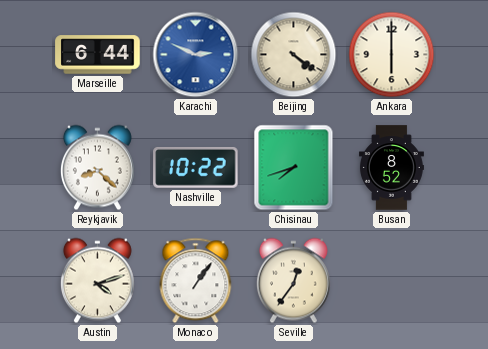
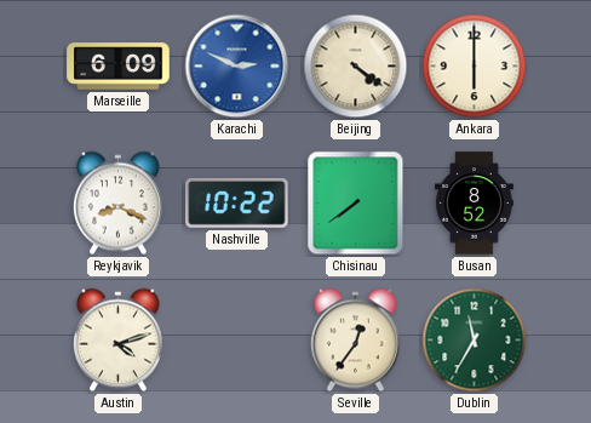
Marseille: 6:44 -> 6:09
Reykjavik: 8:22 -> 8:19
Chisinau: 7:42 -> 7:39
Monaco: 1:06 -> none
Dublin: none -> 11:35
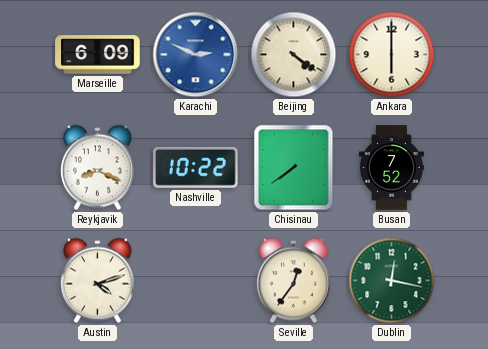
Busan: 8:52 -> 7:52
Dublin: 11:35 -> 12:17
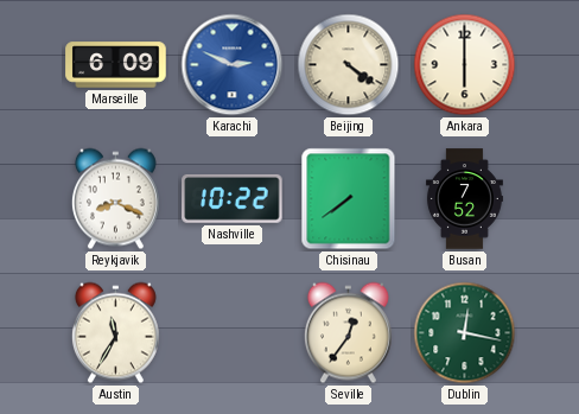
Austin: 4:12 -> 11:35
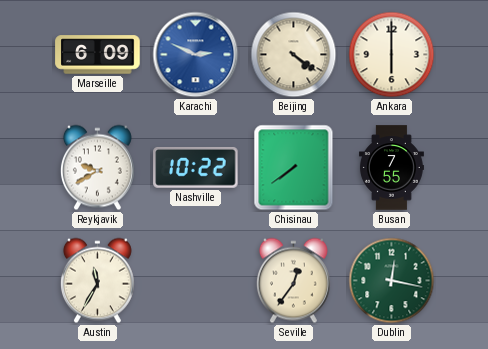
Reykjavik: 8:19 -> 9:40
Busan: 7:52 -> 7:55
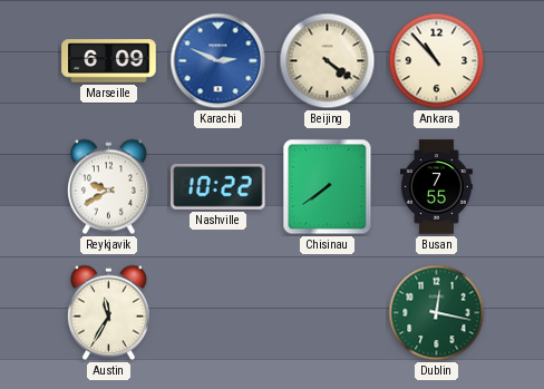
Ankara: 6:00 -> 10:53
Seville: 12:36 -> none
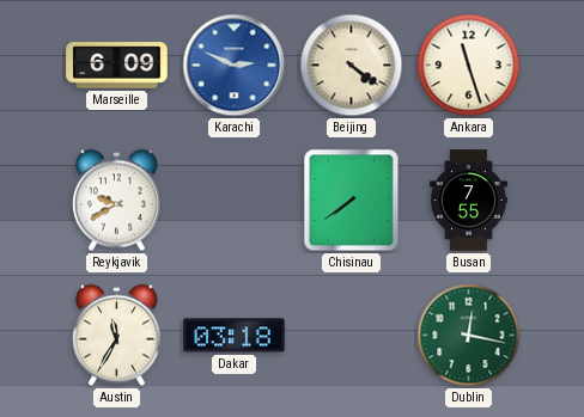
Ankara: 10:53 -> 11:27
Nashville: 10:22 -> none
Dakar: none -> 03:18
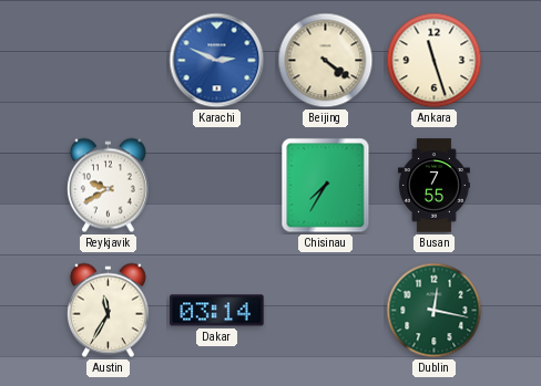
Marseille: 6:09 -> none
Chisinau: 7:39 -> 7:35
Dakar: 03:18 -> 03:14
